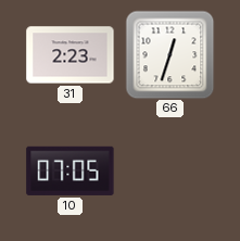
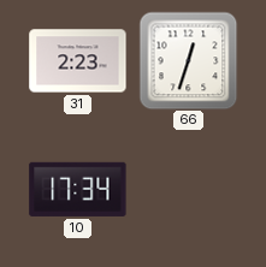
10: 07:05 -> 17:34
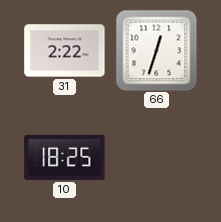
31: 2:23 -> 2:22
10: 17:34 -> 18:25
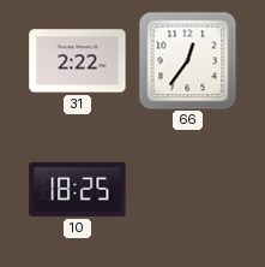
66: 12:33 -> 12:36
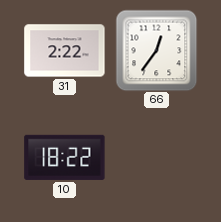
10: 18:25 -> 18:22
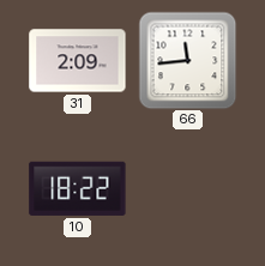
31: 2:22 -> 2:09
66: 12:36 -> 11:44
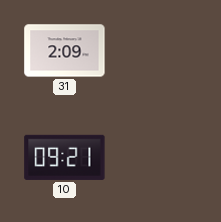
66: 11:44 -> none
10: 18:22 -> 09:21
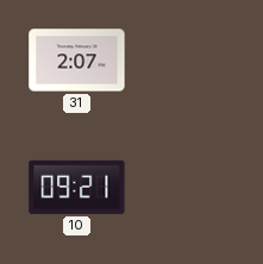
31: 2:09 -> 2:07
